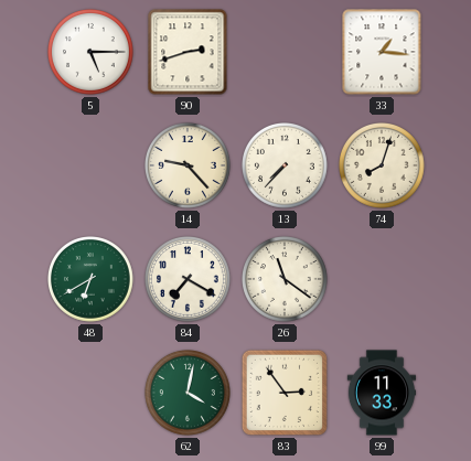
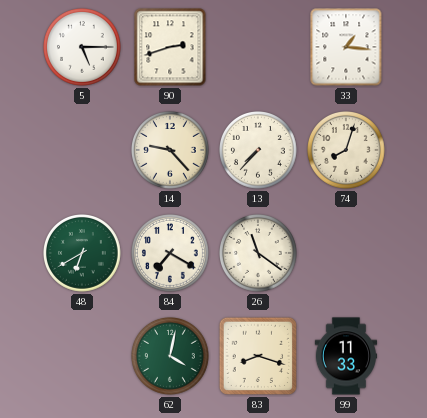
83: 2:54 -> 8:18
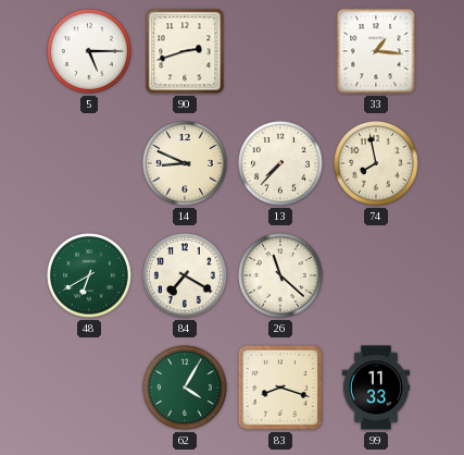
14: 9:23 -> 8:49
74: 8:03 -> 7:58
26: 11:21 -> 11:22
62: 4:02 -> 4:05
